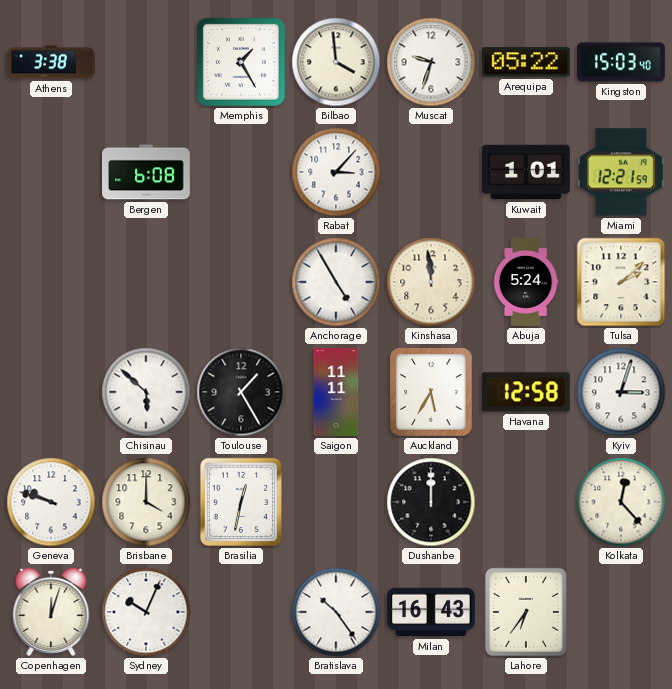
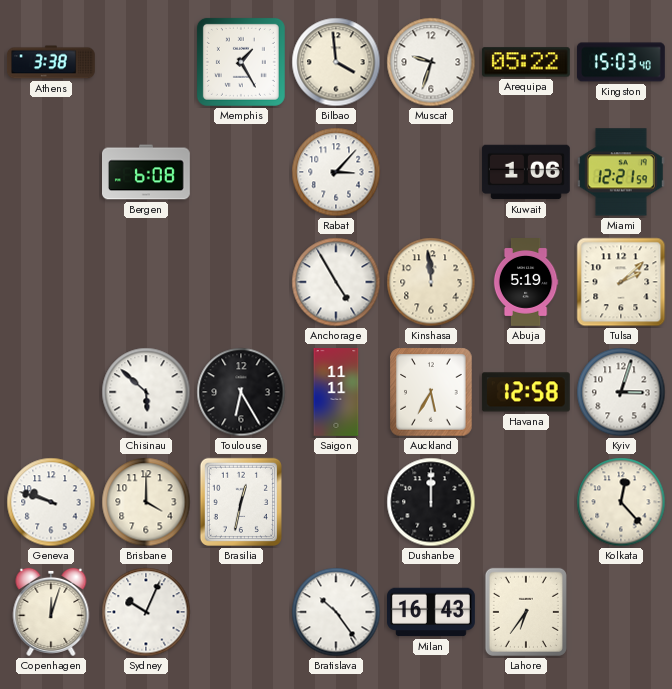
Kuwait: 1:01 -> 1:06
Abuja: 5:24 -> 5:19
Toulouse: 1:25 -> 6:25
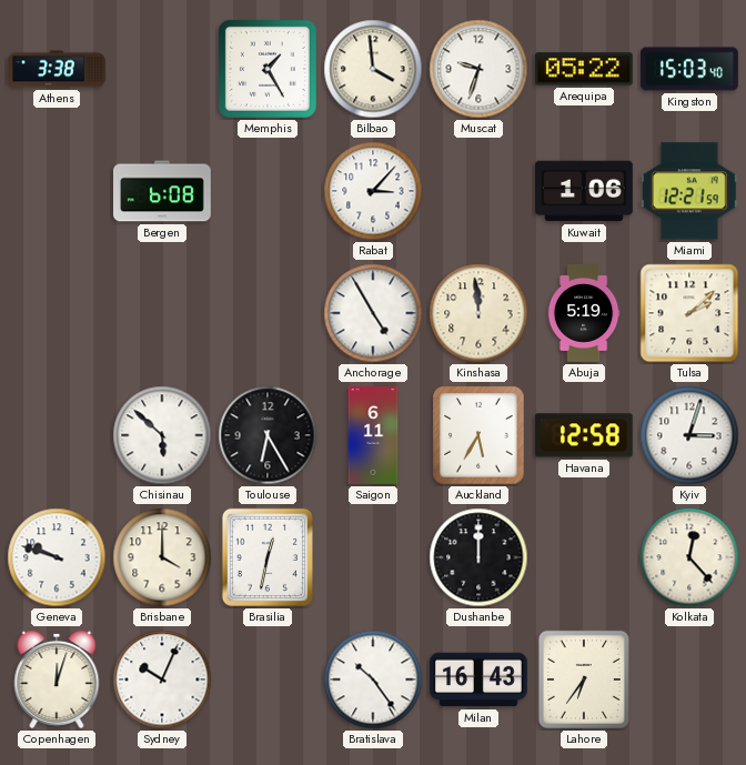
Saigon: 11:11 -> 6:11
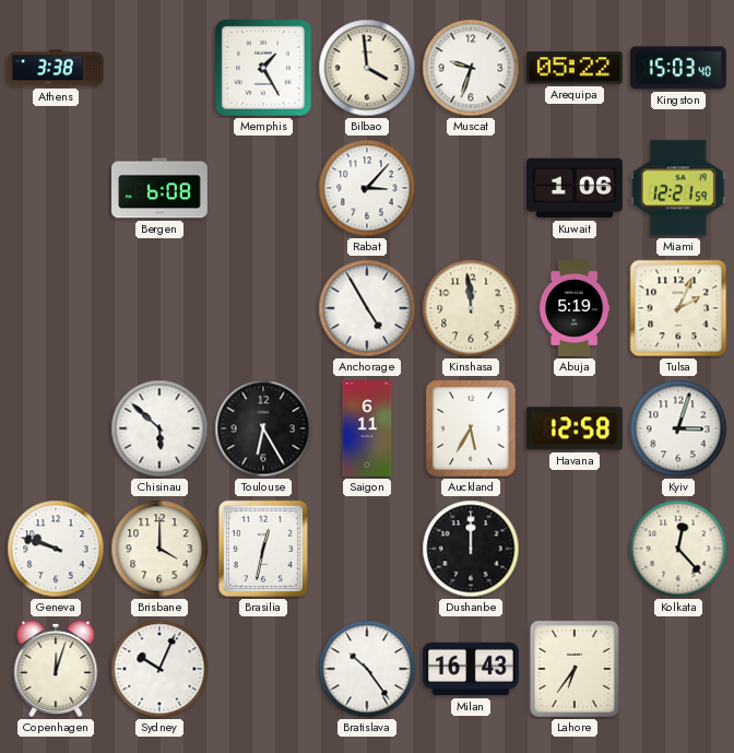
Tulsa: 2:08 -> 2:04
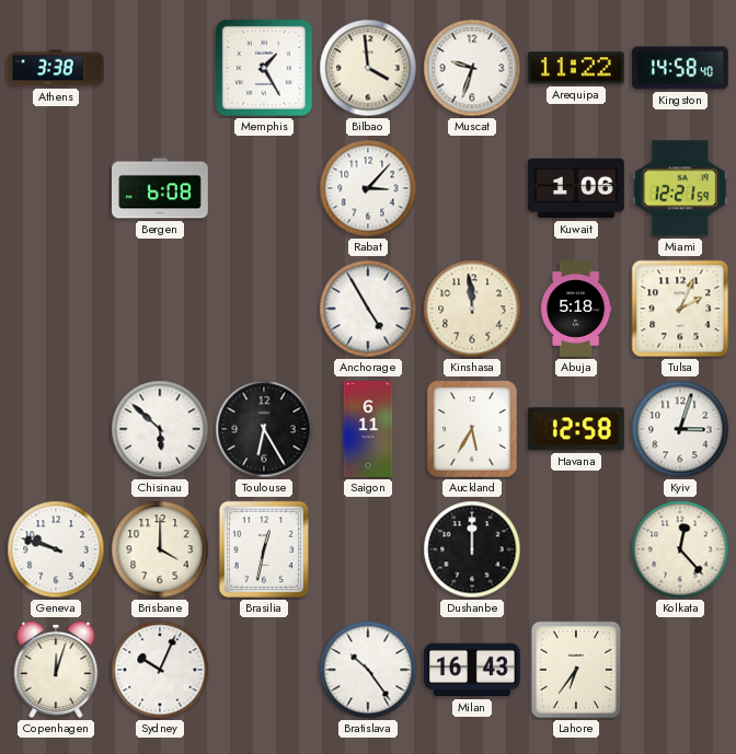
Arequipa: 05:22 -> 11:22
Kingston: 15:03 -> 14:58
Abuja: 5:19 -> 5:18
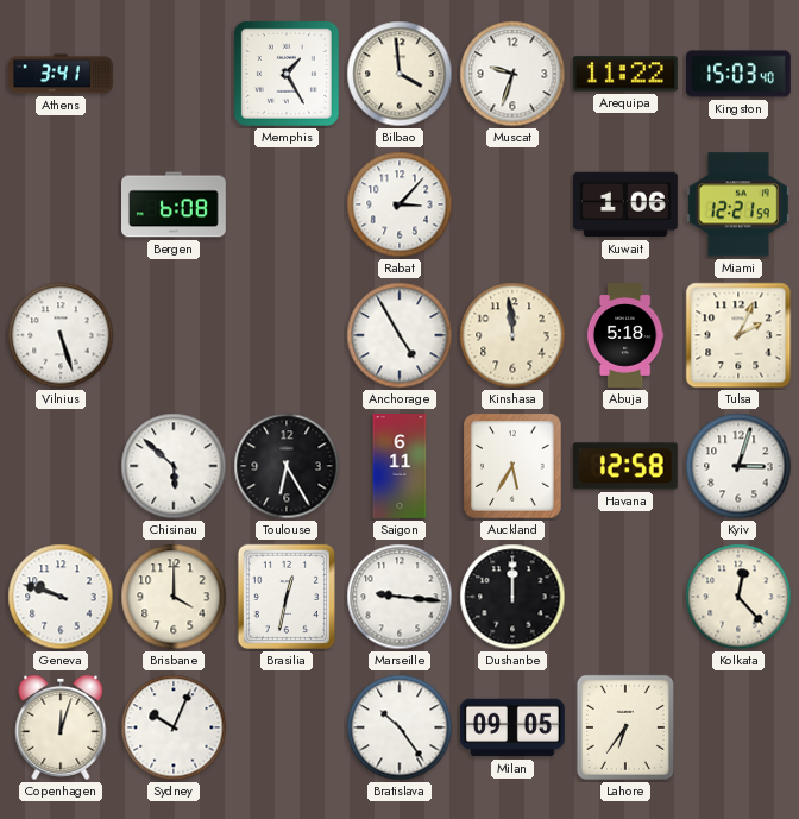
Athens: 3:38 -> 3:41
Kingston: 14:58 -> 15:03
Vilnius: none -> 5:27
Marseille: none -> 9:16
Milan: 16:43 -> 09:05
